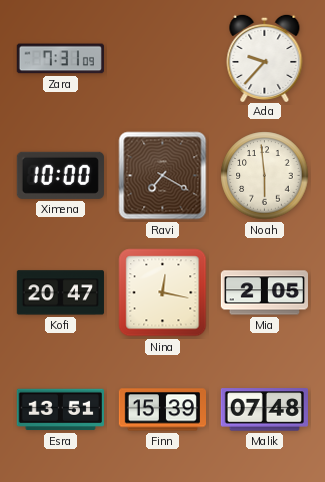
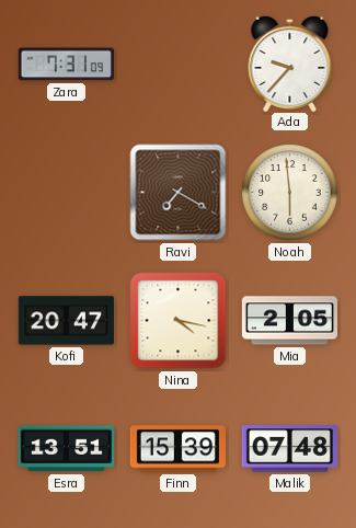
Ximena: 10:00 -> none
Nina: 12:17 -> 4:17
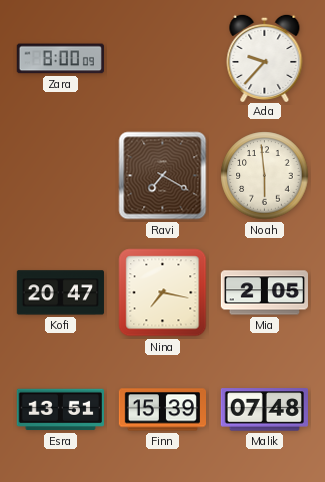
Zara: 7:31 -> 8:00
Nina: 4:17 -> 7:17
